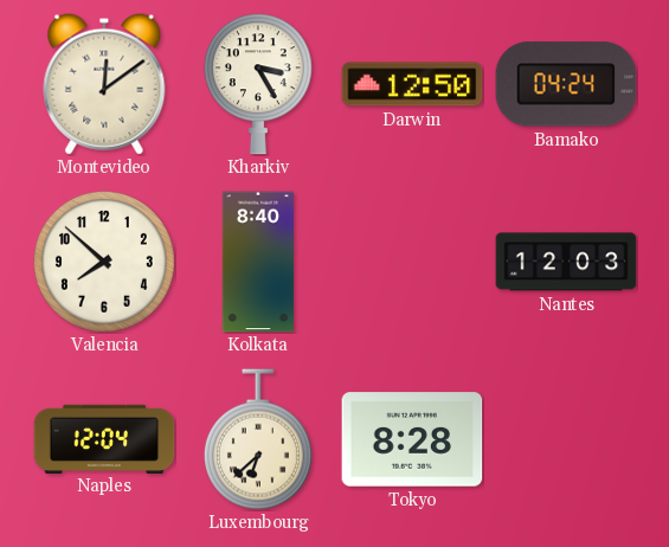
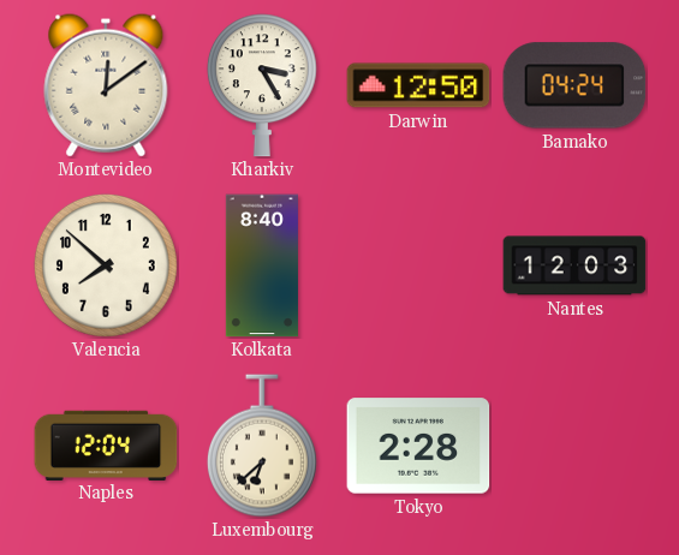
Tokyo: 8:28 -> 2:28
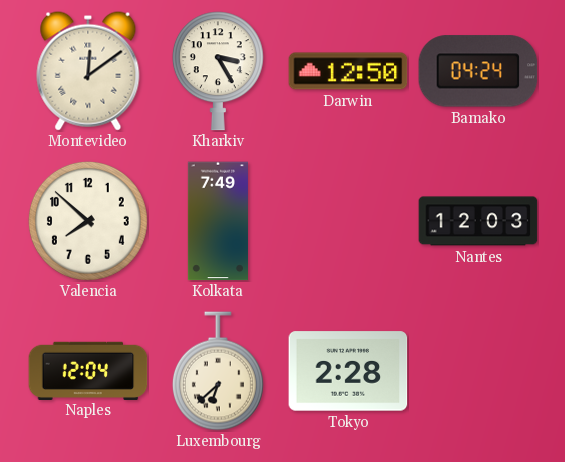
Kolkata: 8:40 -> 7:49
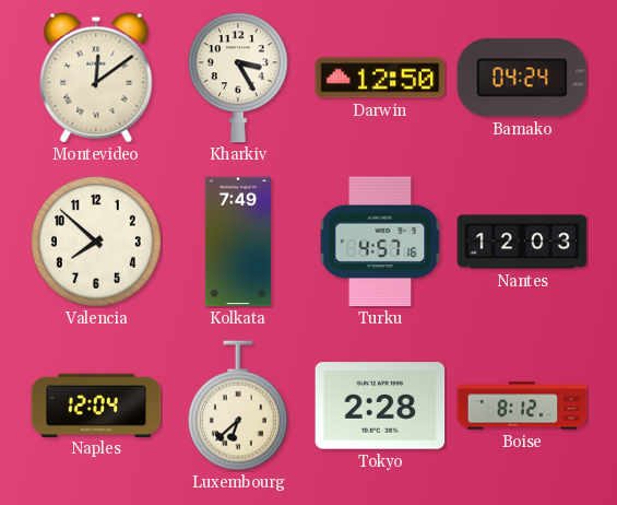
Turku: none -> 4:57
Boise: none -> 8:12
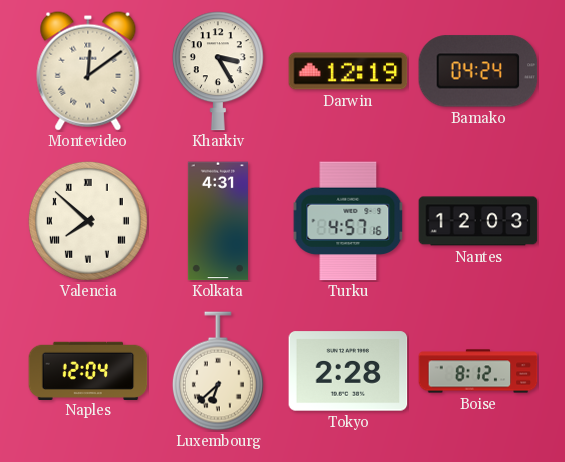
Darwin: 12:50 -> 12:19
Valencia numerals: Arabic -> Roman
Kolkata: 7:49 -> 4:31
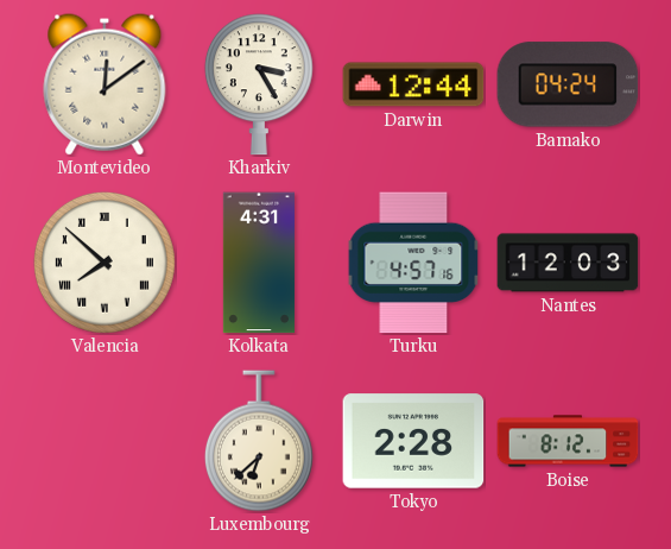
Darwin: 12:19 -> 12:44
Naples: 12:04 -> none
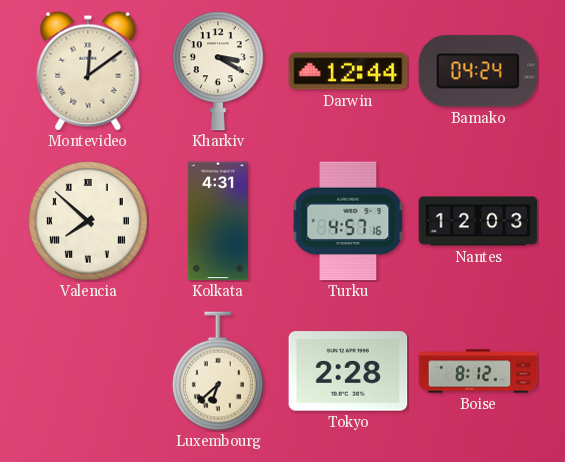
Kharkiv: 3:25 -> 3:20
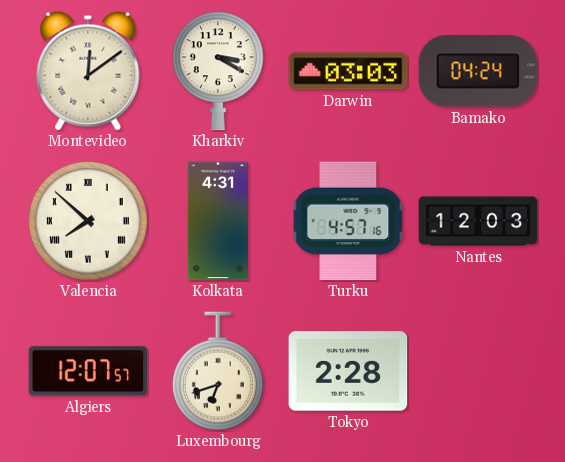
Darwin: 12:44 -> 03:03
Algiers: none -> 12:07
Luxembourg: 6:38 -> 6:42
Boise: 8:12 -> none
